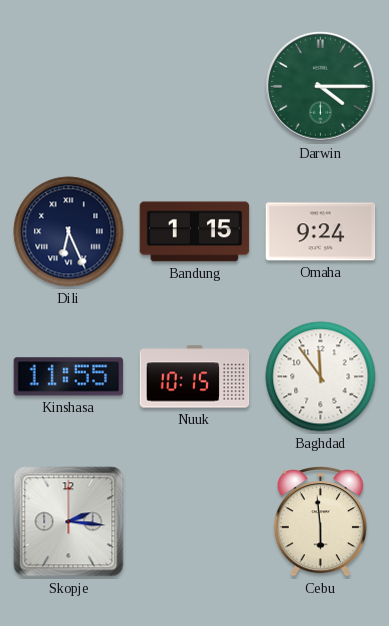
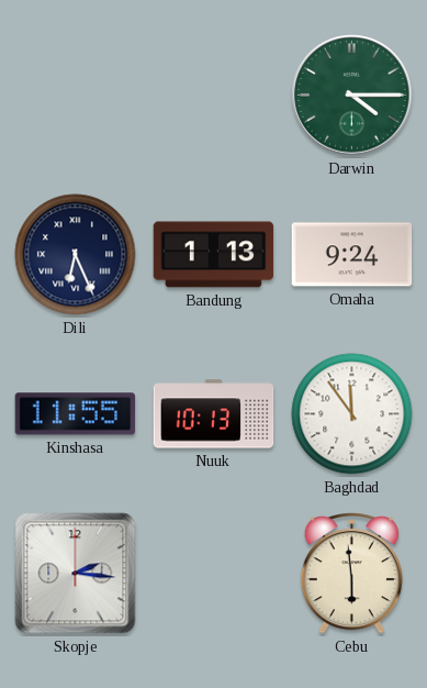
Bandung: 1:15 -> 1:13
Nuuk: 10:15 -> 10:13
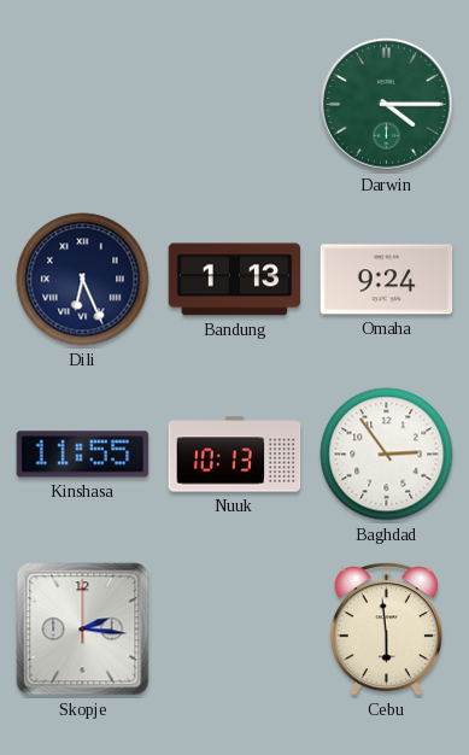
Baghdad: 11:54 -> 2:54
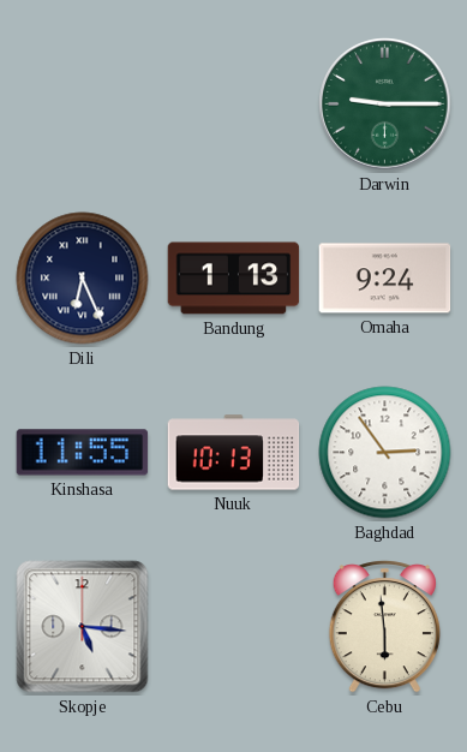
Darwin: 4:15 -> 9:15
Skopje: 2:16 -> 5:16
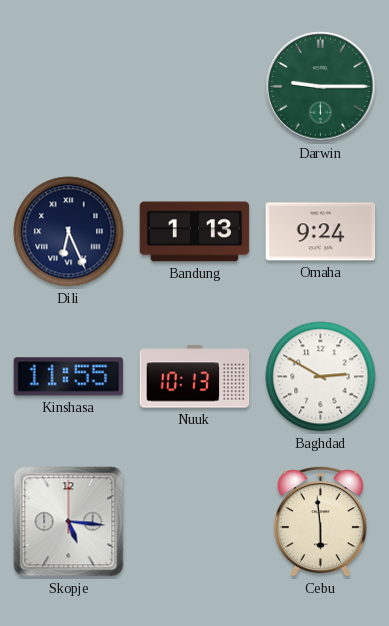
Baghdad: 2:54 -> 2:50
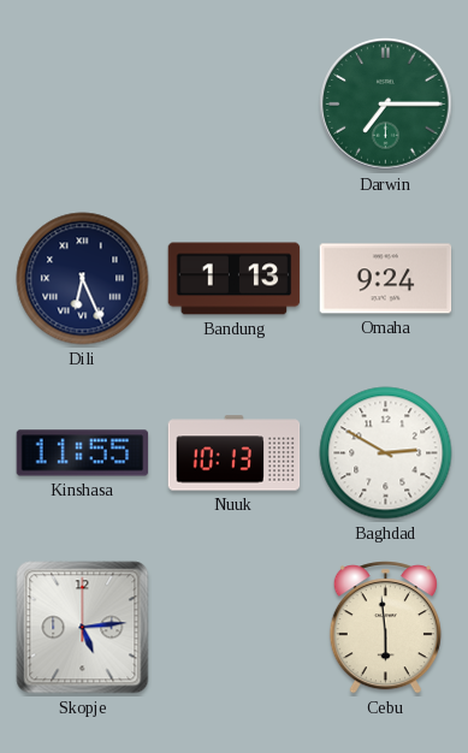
Darwin: 9:15 -> 7:15
Skopje: 5:16 -> 5:14
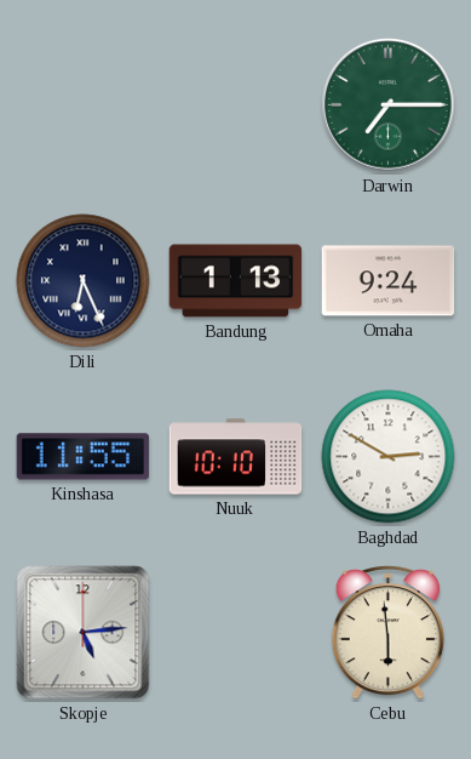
Nuuk: 10:13 -> 10:10
